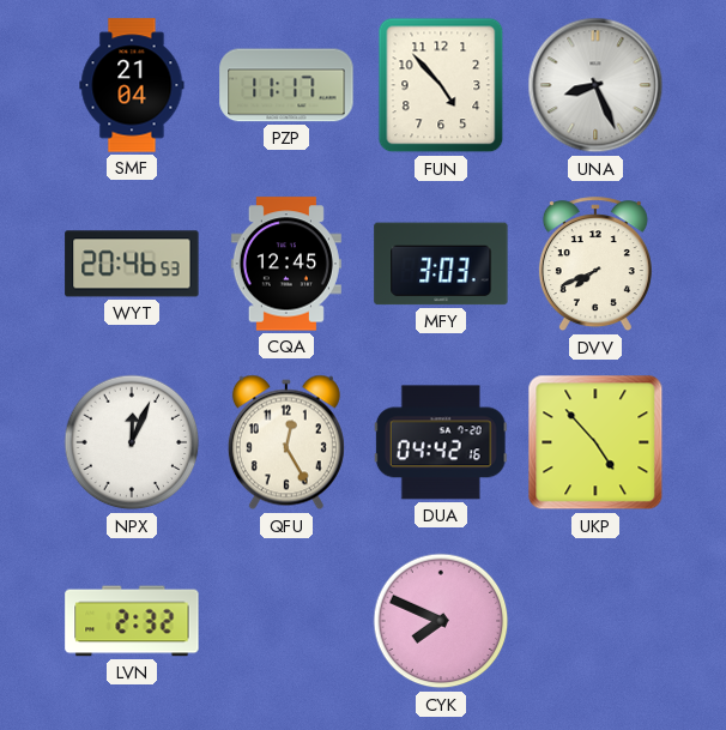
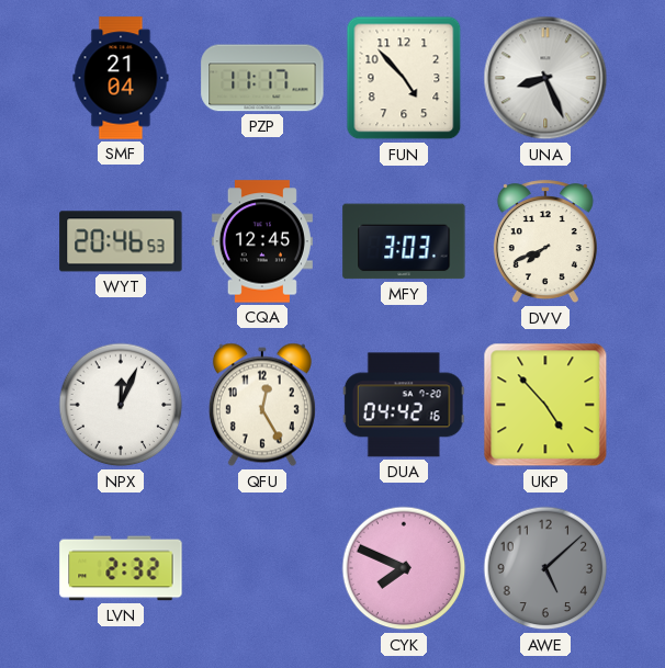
AWE: none -> 5:08
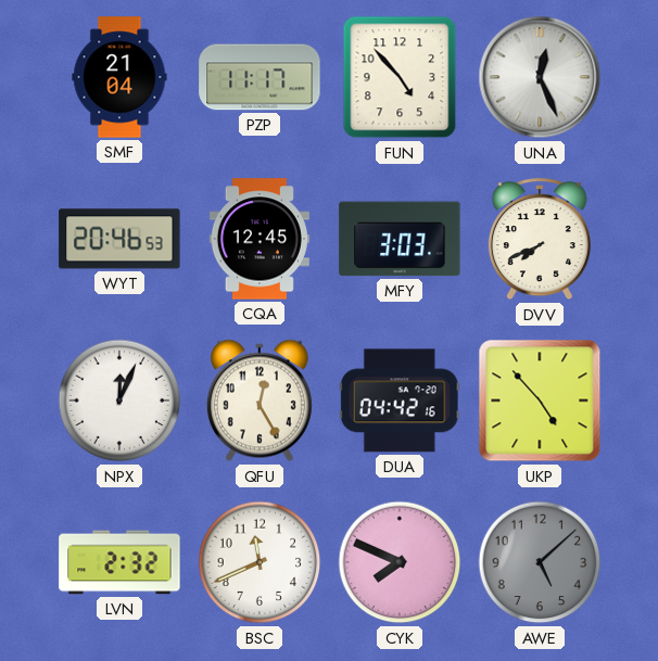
UNA: 8:26 -> 12:26
BSC: none -> 11:41
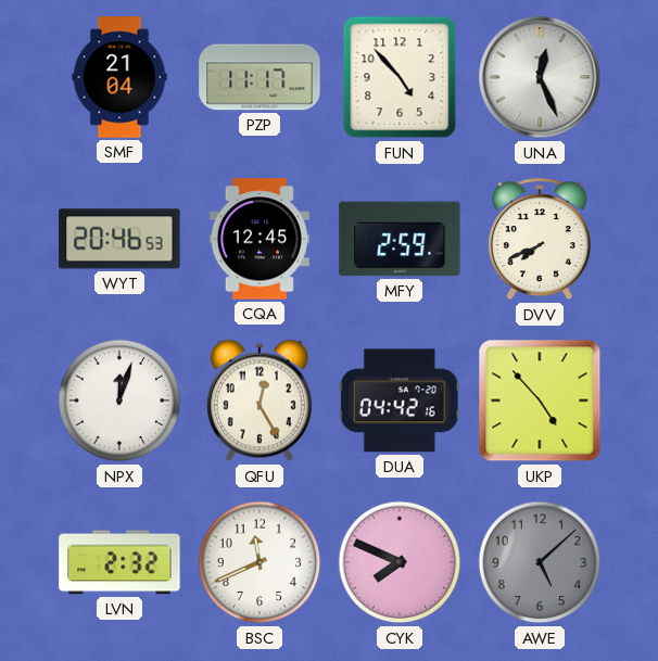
MFY: 3:03 -> 2:59
NPX: 12:04 -> 12:03
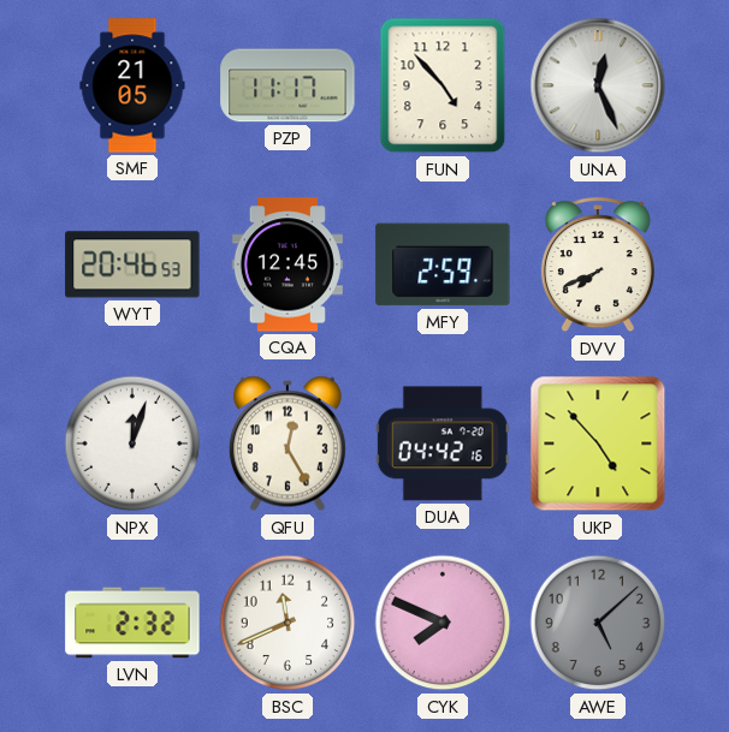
SMF: 21:04 -> 21:05
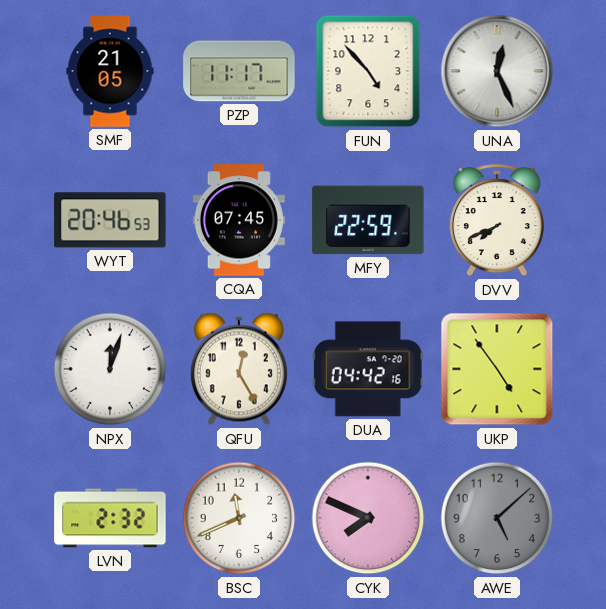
CQA: 12:45 -> 07:45
MFY: 2:59 -> 22:59
UKP: 4:53 -> 4:54
